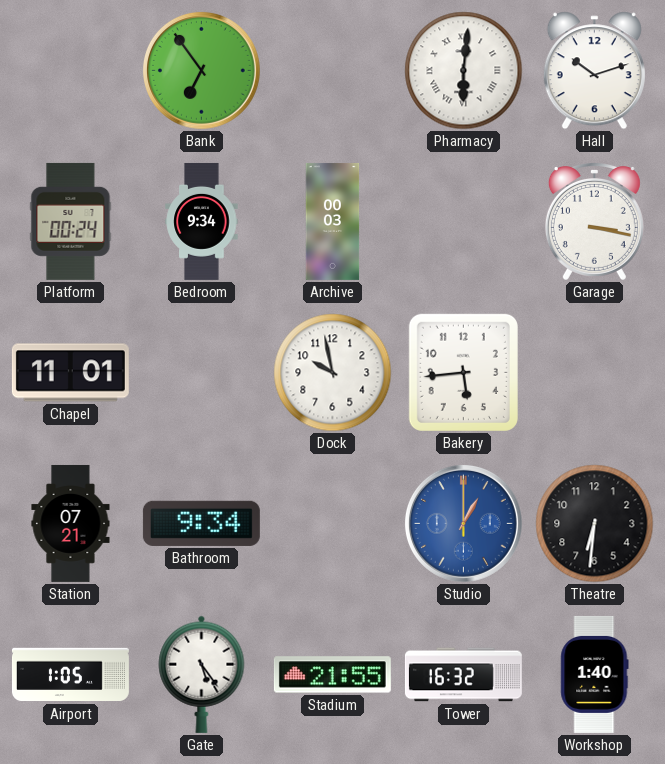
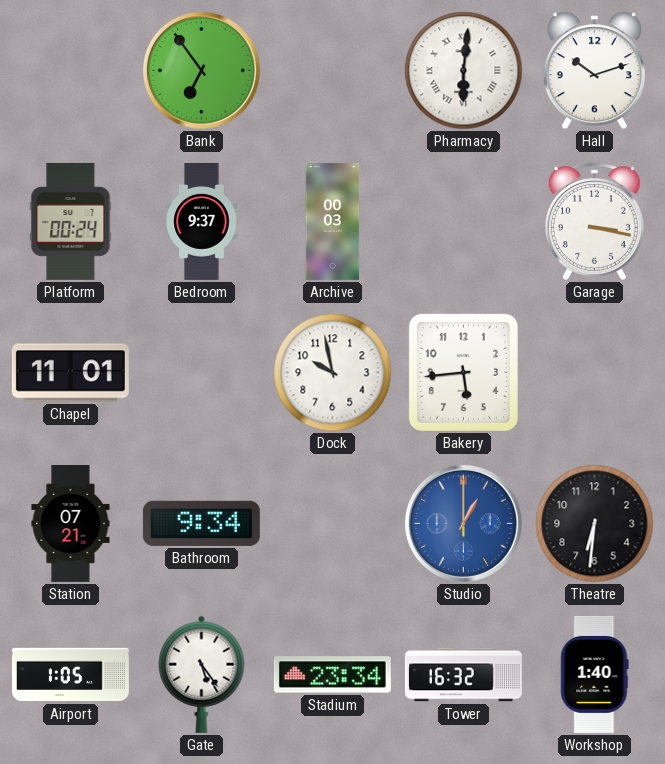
Bedroom: 9:34 -> 9:37
Stadium: 21:55 -> 23:34
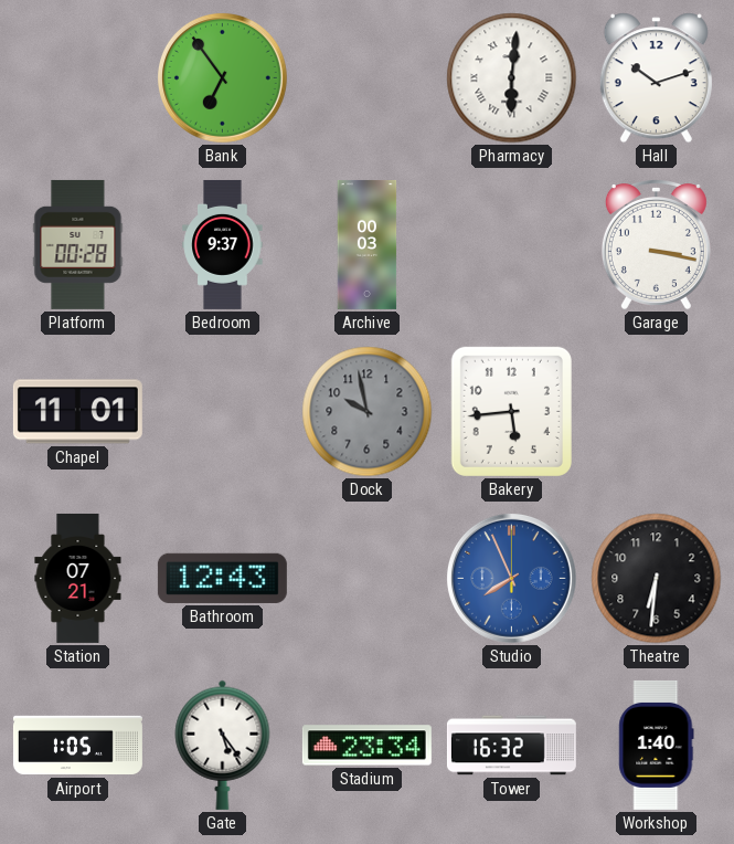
Platform: 00:24 -> 00:28
Dock dial: white -> grey
Bathroom: 9:34 -> 12:43
Studio: 1:00 -> 7:56
